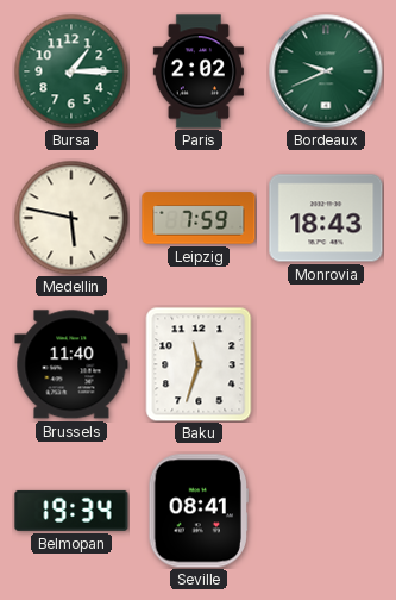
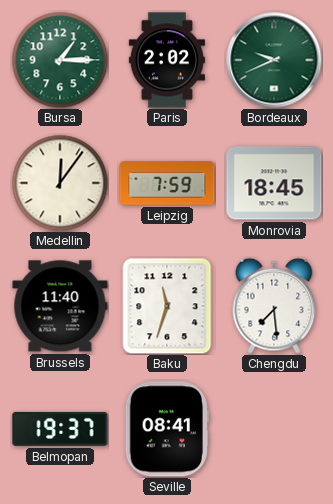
Medellin: 5:47 -> 12:06
Monrovia: 18:43 -> 18:45
Chengdu: none -> 7:29
Belmopan: 19:34 -> 19:37
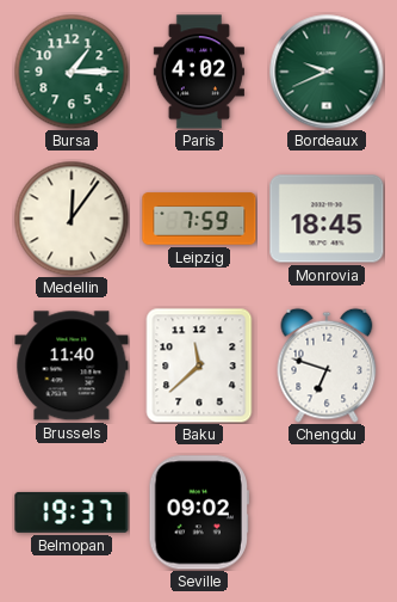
Paris: 2:02 -> 4:02
Baku: 11:33 -> 11:38
Chengdu: 7:29 -> 6:48
Seville: 08:41 -> 09:02
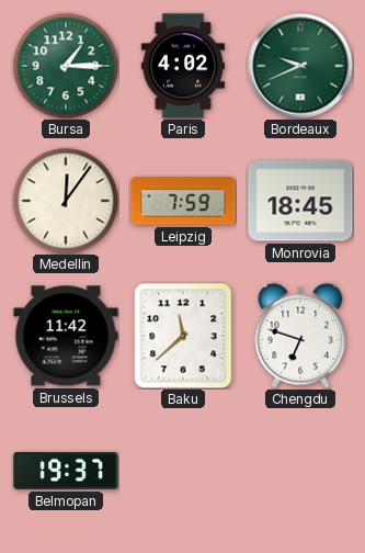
Brussels: 11:40 -> 11:42
Seville: 09:02 -> none
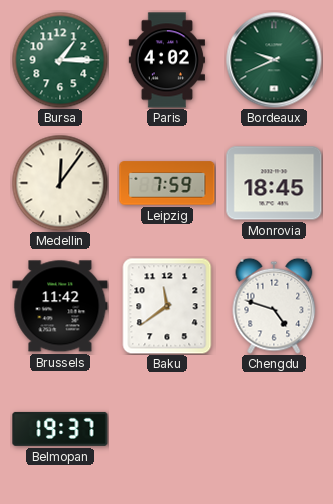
Baku: 11:38 -> 11:39
Chengdu: 6:48 -> 4:48
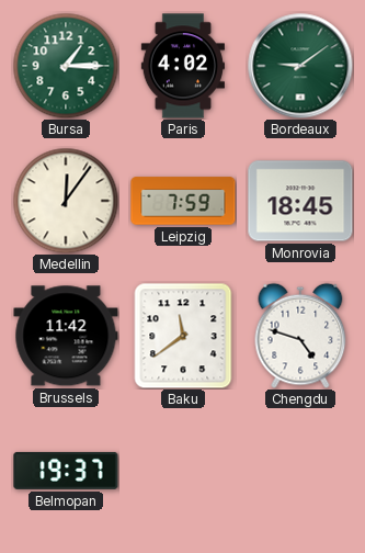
Bordeaux: 9:41 -> 9:09
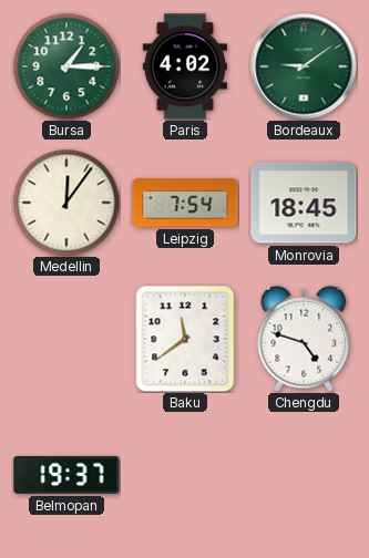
Leipzig: 7:59 -> 7:54
Brussels: 11:42 -> none
